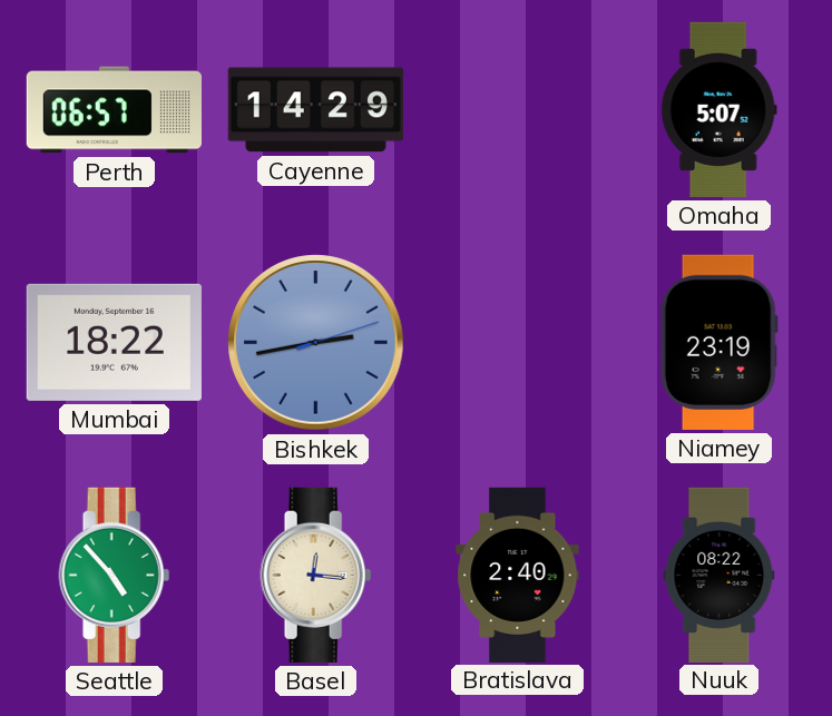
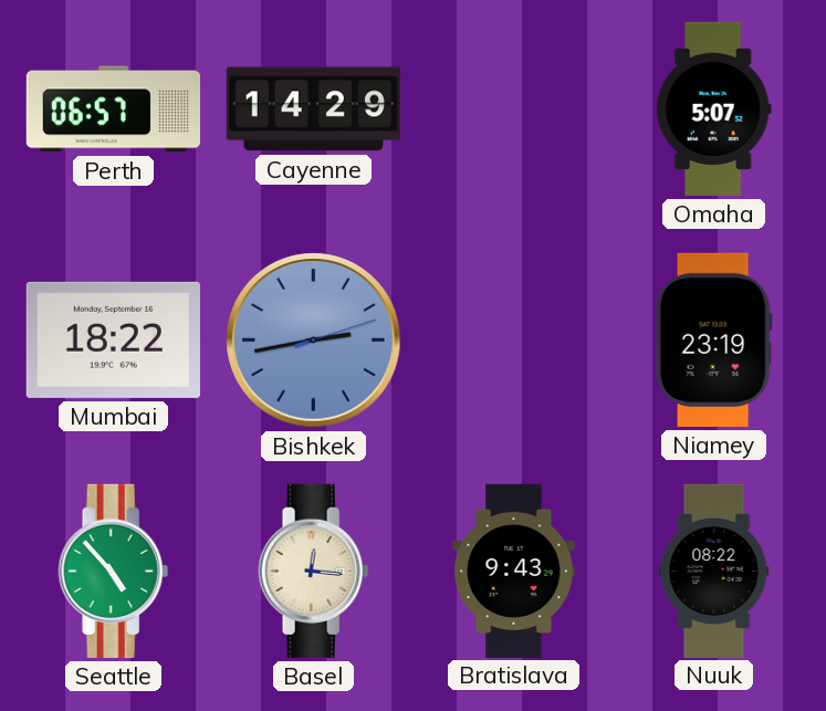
Bratislava: 2:40 -> 9:43
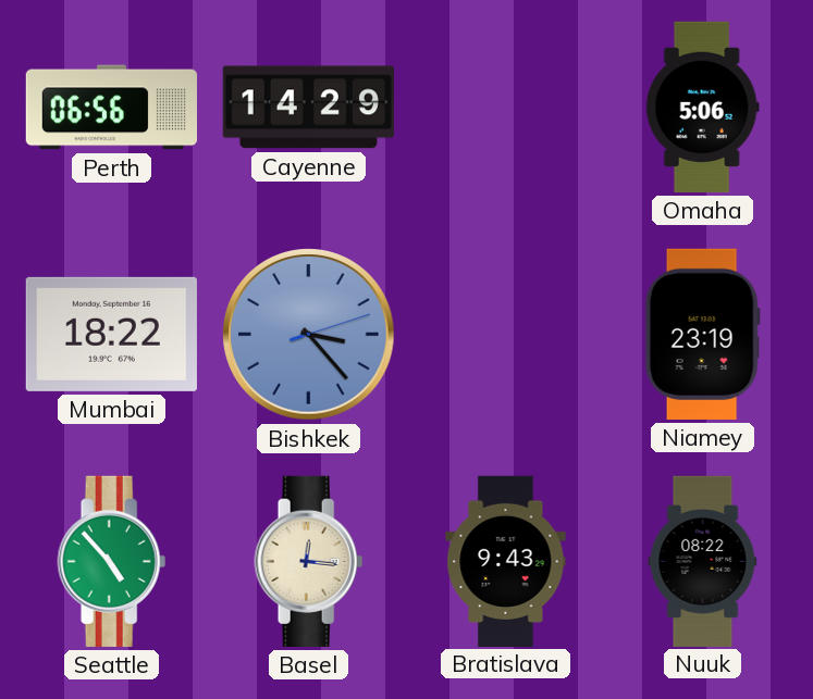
Perth: 06:57 -> 06:56
Omaha: 5:07 -> 5:06
Bishkek: 2:43 -> 3:23
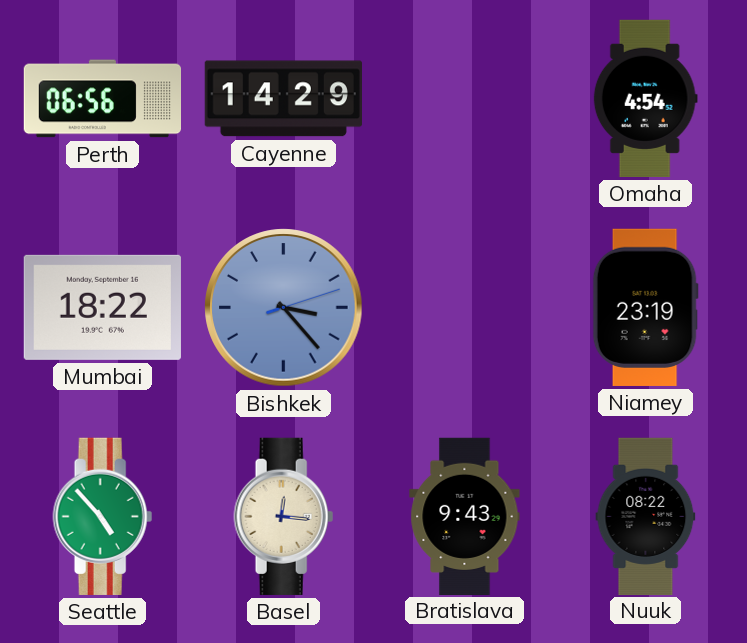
Omaha: 5:06 -> 4:54
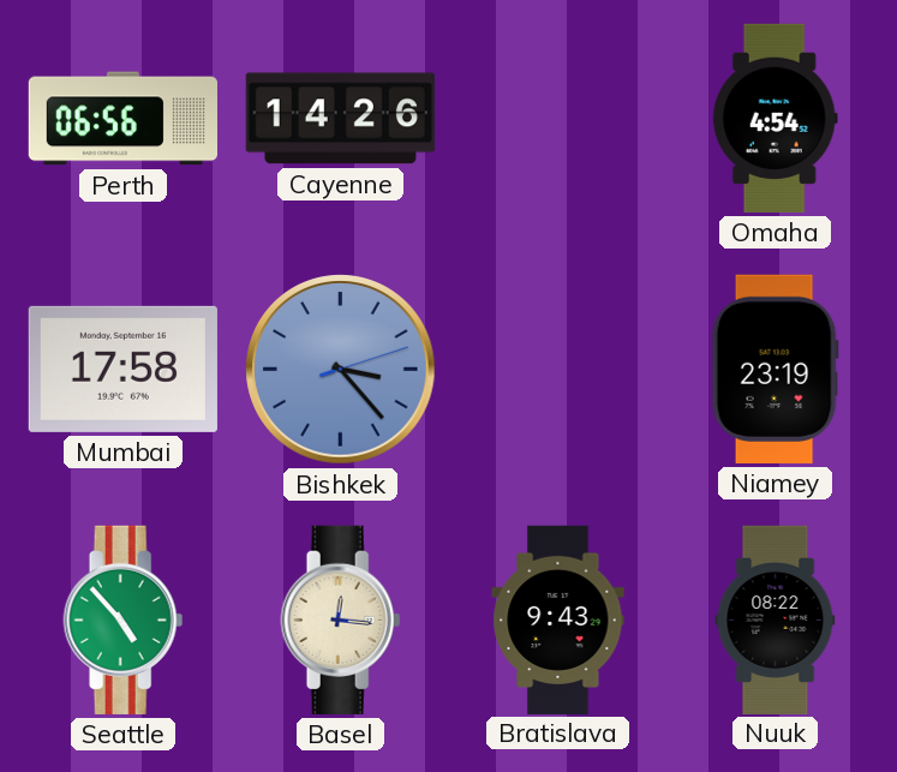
Cayenne: 14:29 -> 14:26
Mumbai: 18:22 -> 17:58
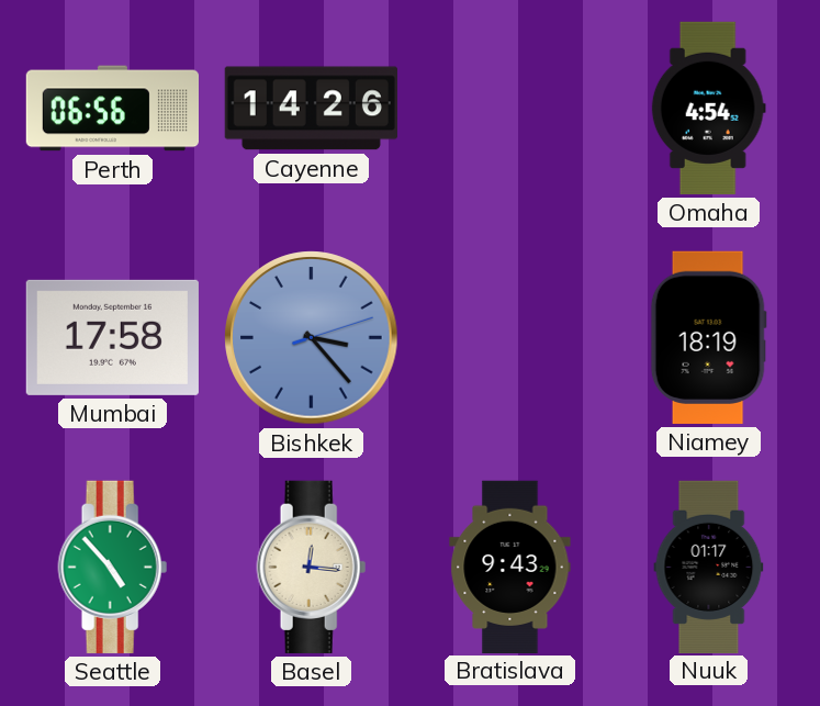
Niamey: 23:19 -> 18:19
Nuuk: 08:22 -> 01:17
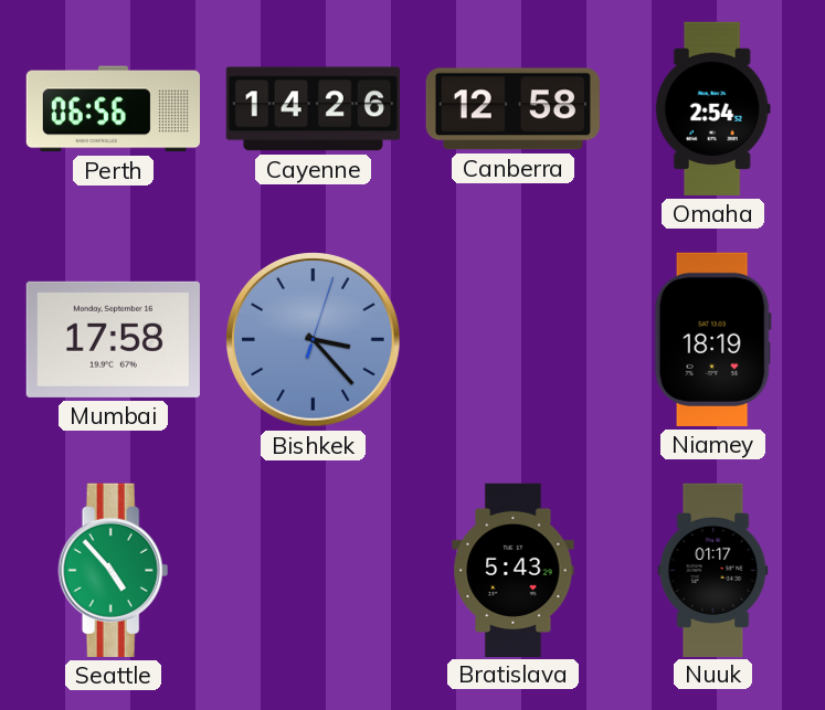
Canberra: none -> 12:58
Omaha: 4:54 -> 2:54
Bishkek: 3:23:12 -> 3:23:03
Basel: 12:16 -> none
Bratislava: 9:43 -> 5:43
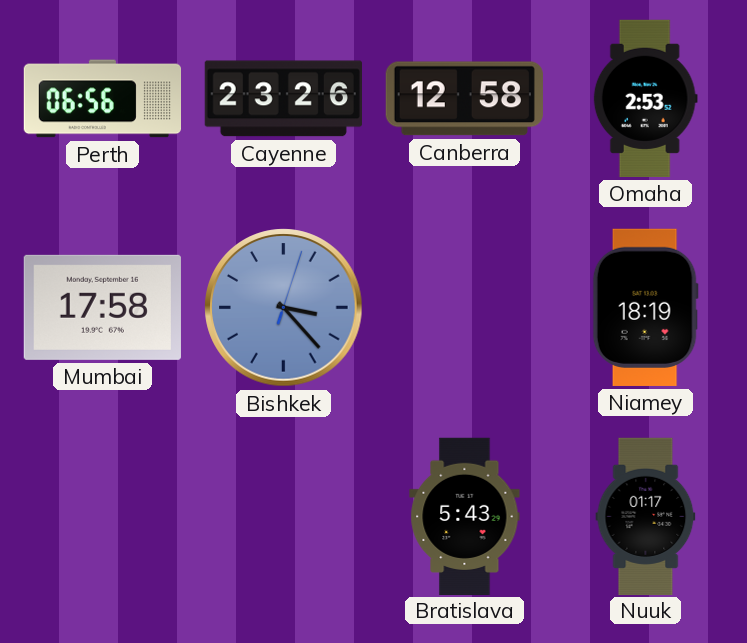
Cayenne: 14:26 -> 23:26
Omaha: 2:54 -> 2:53
Seattle: 4:53 -> none
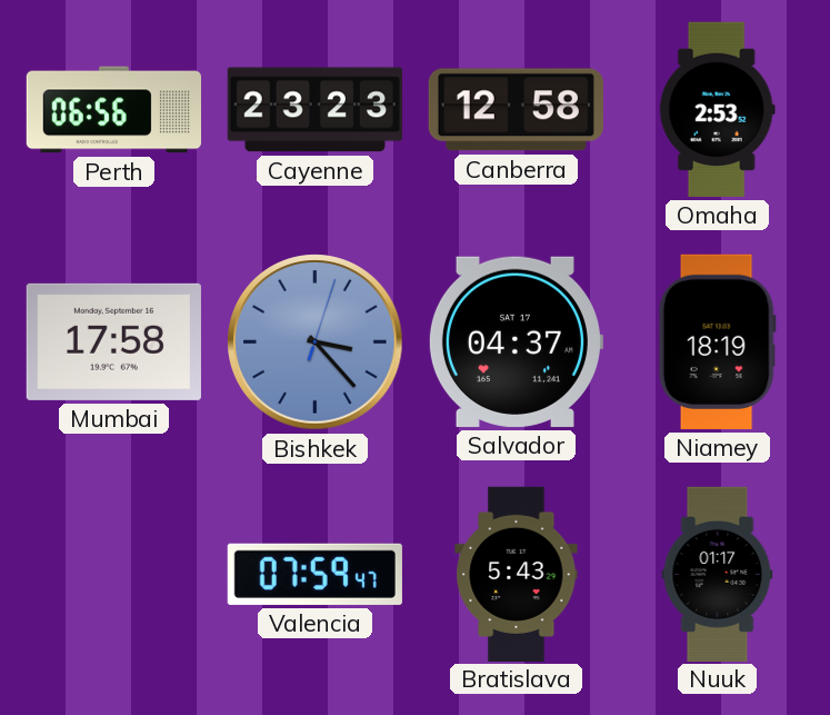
Cayenne: 23:26 -> 23:23
Salvador: none -> 04:37
Valencia: none -> 07:59
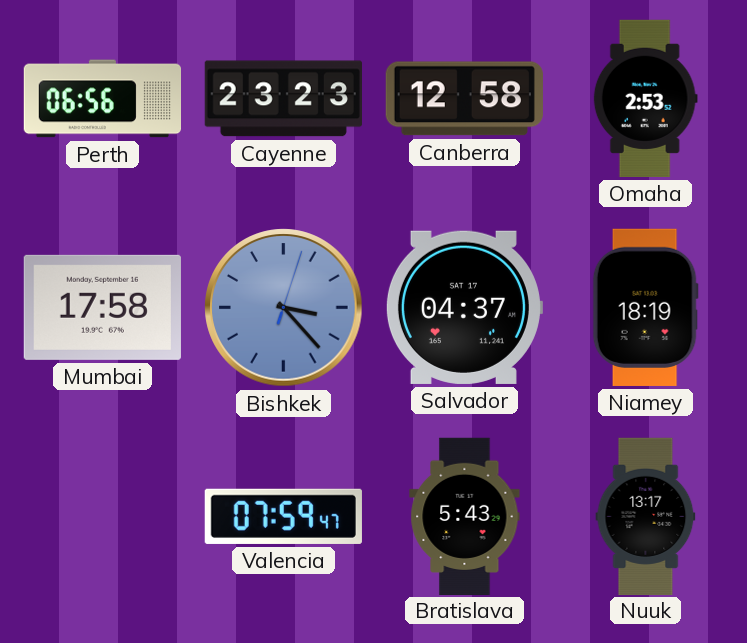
Nuuk: 01:17 -> 13:17
